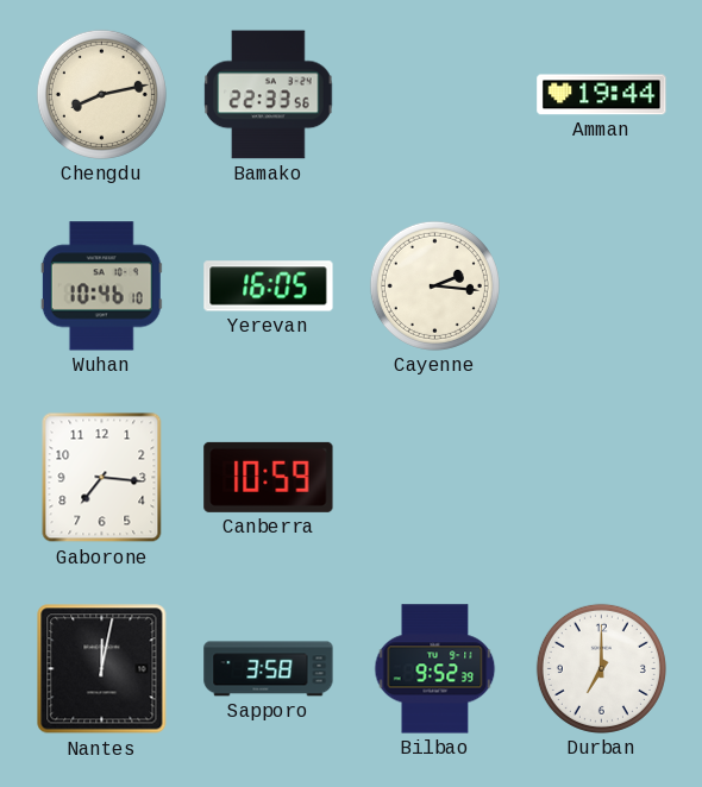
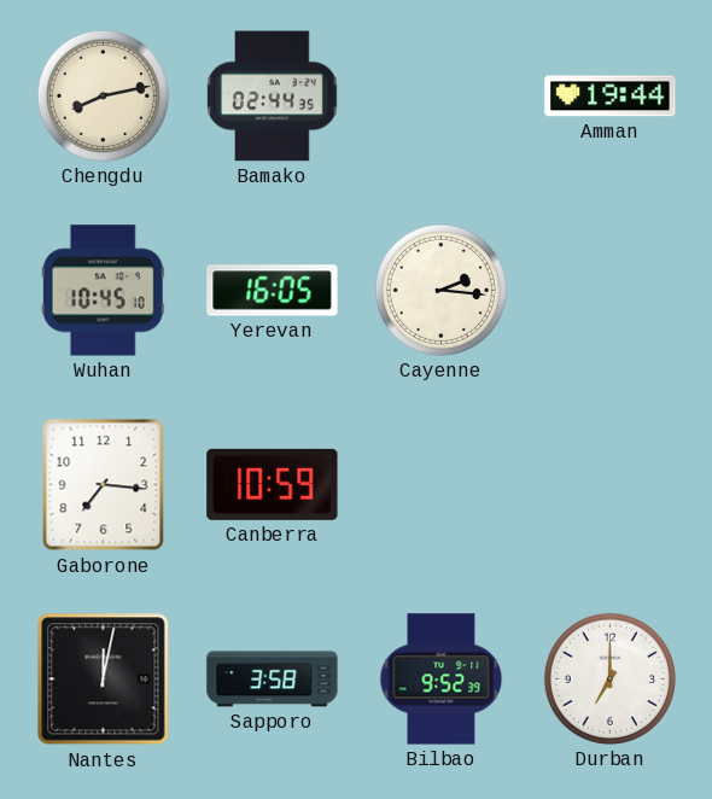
Bamako: 22:33 -> 02:44
Wuhan: 10:46 -> 10:45
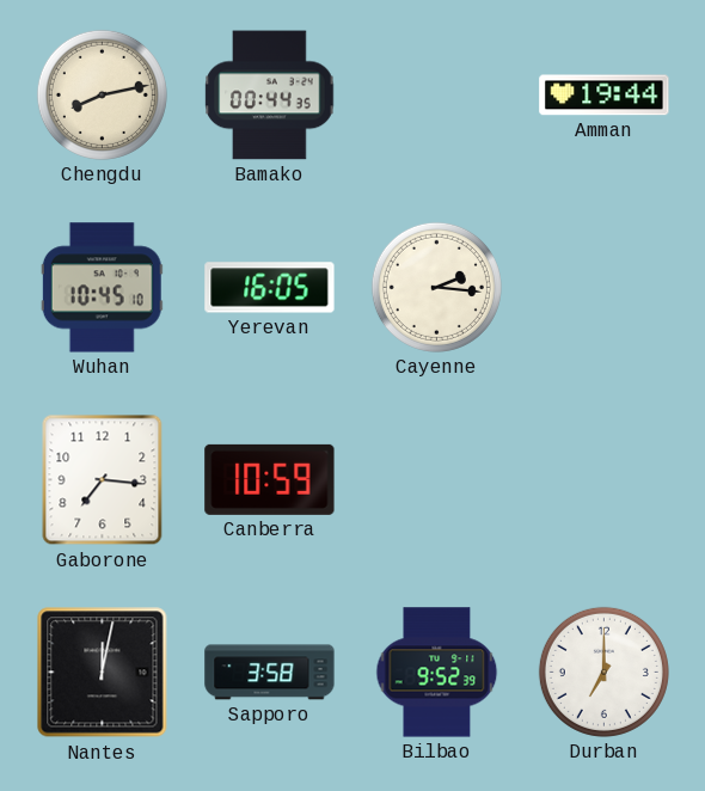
Bamako: 02:44 -> 00:44
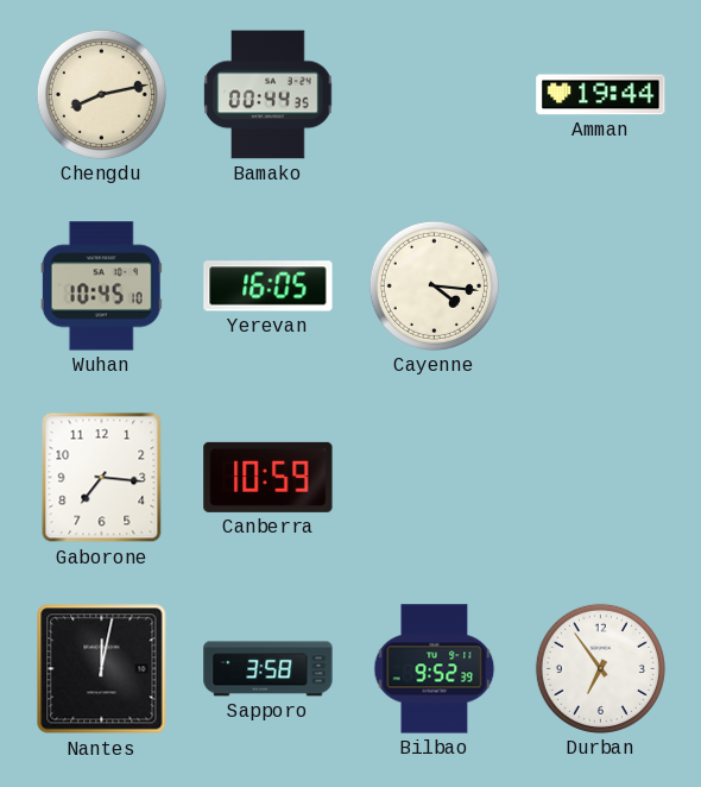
Cayenne: 2:16 -> 4:16
Durban: 7:00 -> 6:54
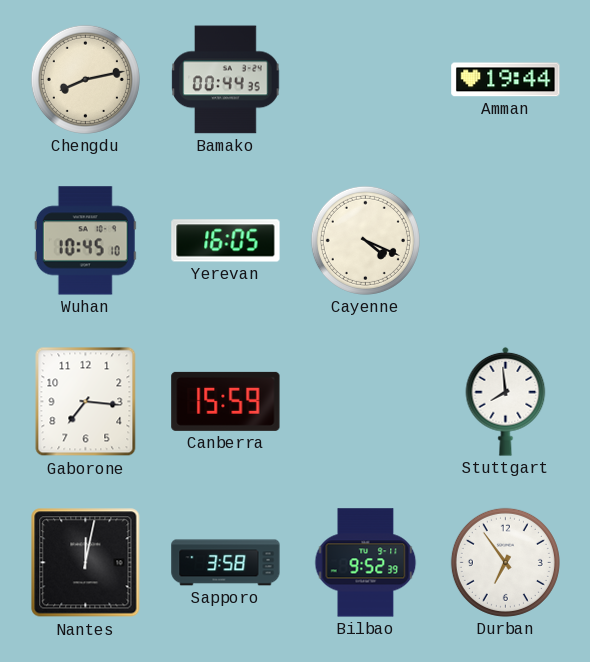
Cayenne: 4:16 -> 4:19
Canberra: 10:59 -> 15:59
Stuttgart: none -> 7:59
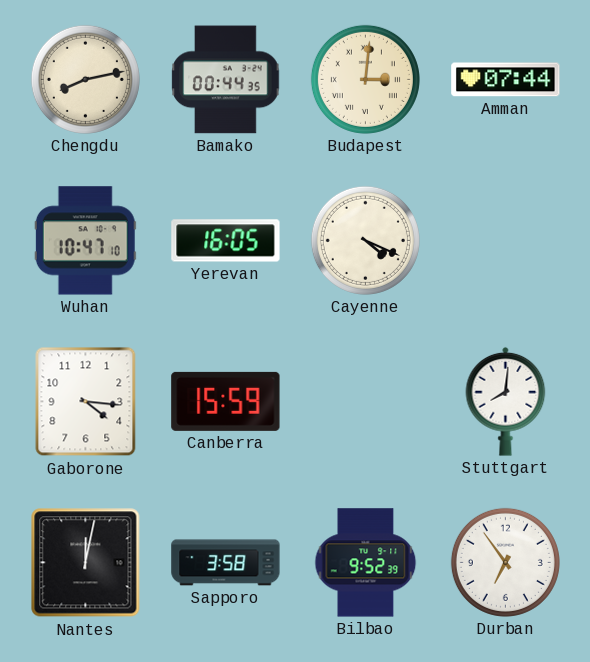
Budapest: none -> 3:01
Amman: 19:44 -> 07:44
Wuhan: 10:45 -> 10:47
Gaborone: 7:16 -> 4:16
Stuttgart: 7:59 -> 8:01
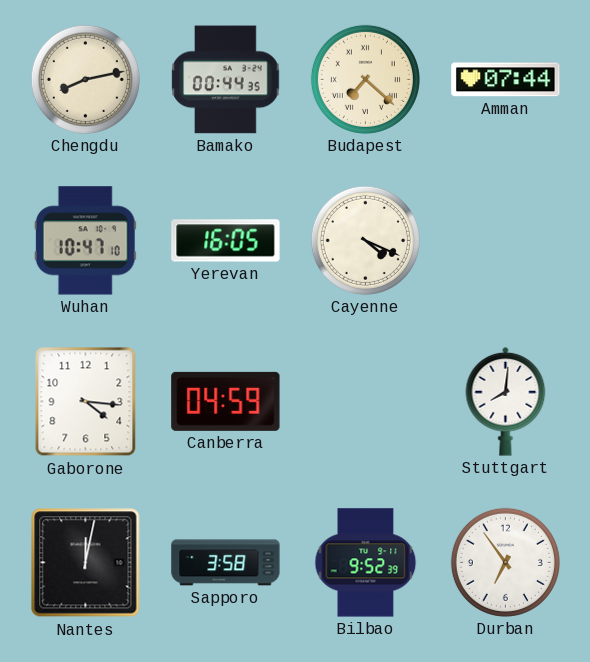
Budapest: 3:01 -> 7:22
Canberra: 15:59 -> 04:59
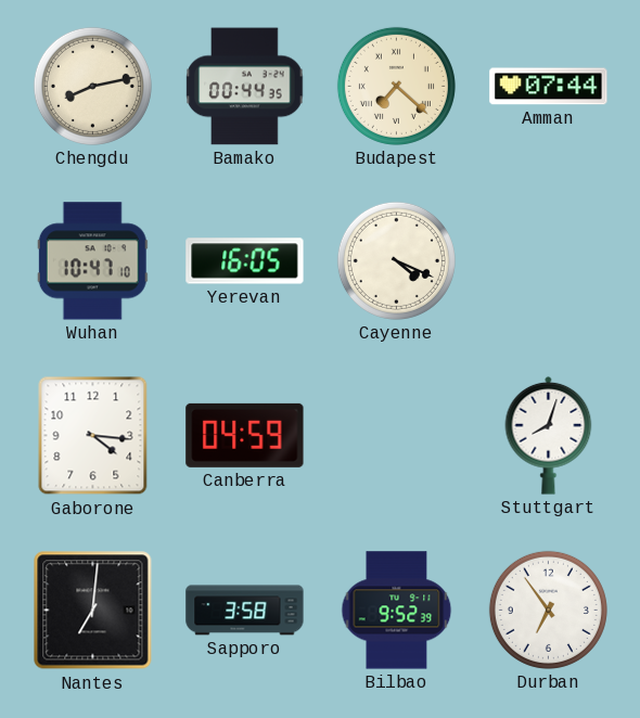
Stuttgart: 8:01 -> 8:03
Nantes: 12:02 -> 7:01
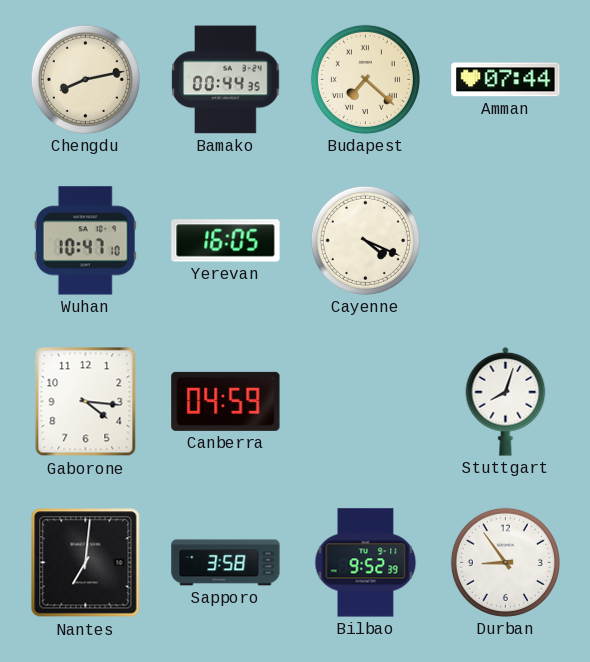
Durban: 6:54 -> 8:54
